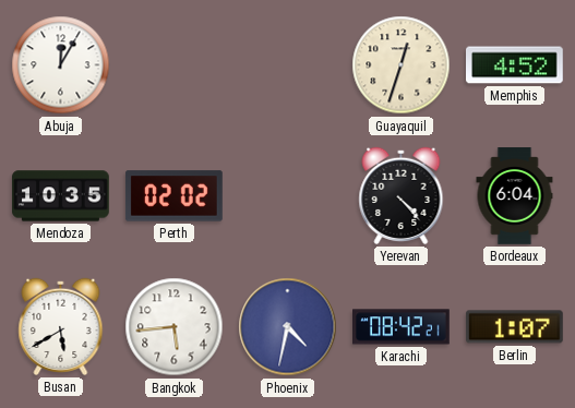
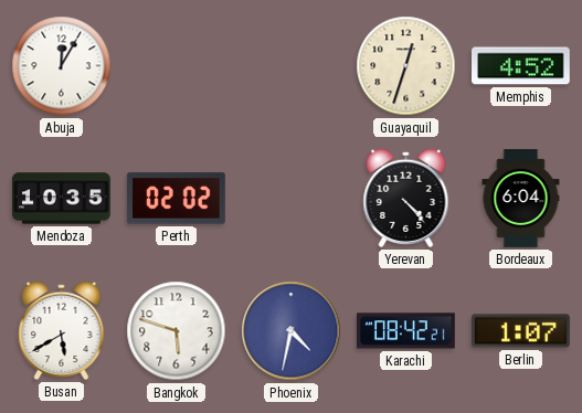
Bangkok: 5:44 -> 5:48
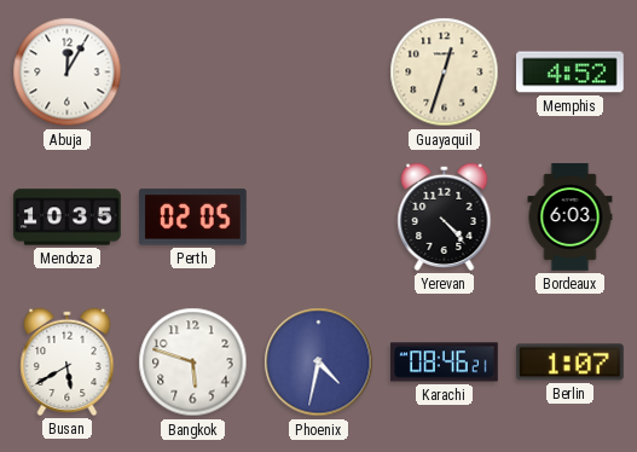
Perth: 02:02 -> 02:05
Bordeaux: 6:04 -> 6:03
Karachi: 08:42 -> 08:46
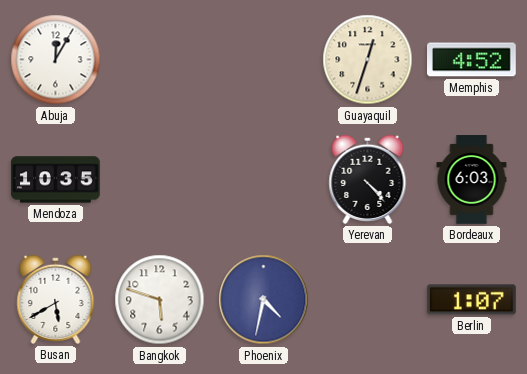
Perth: 02:05 -> none
Karachi: 08:46 -> none
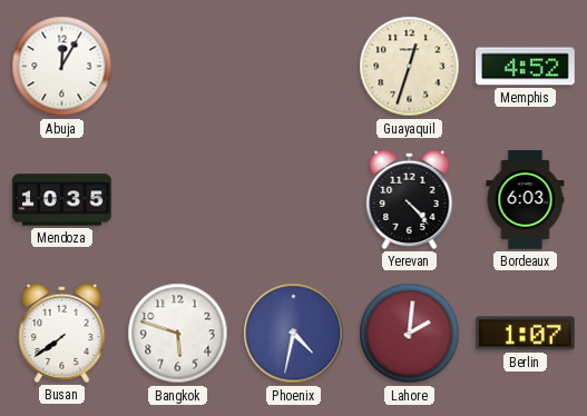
Busan: 5:40 -> 7:39
Lahore: none -> 2:01
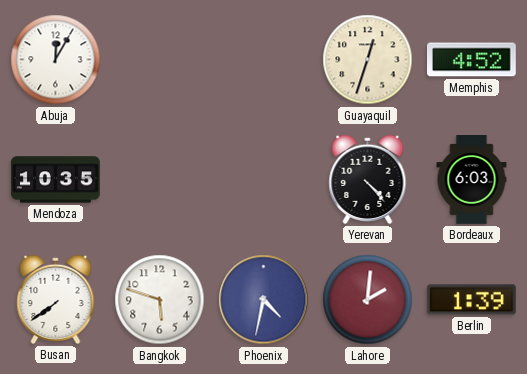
Berlin: 1:07 -> 1:39
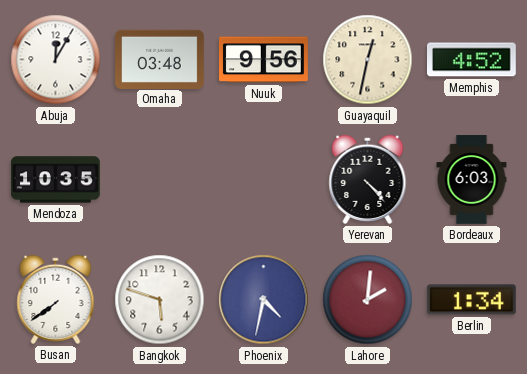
Omaha: none -> 03:48
Nuuk: none -> 9:56
Guayaquil: 12:33 -> 12:32
Berlin: 1:39 -> 1:34
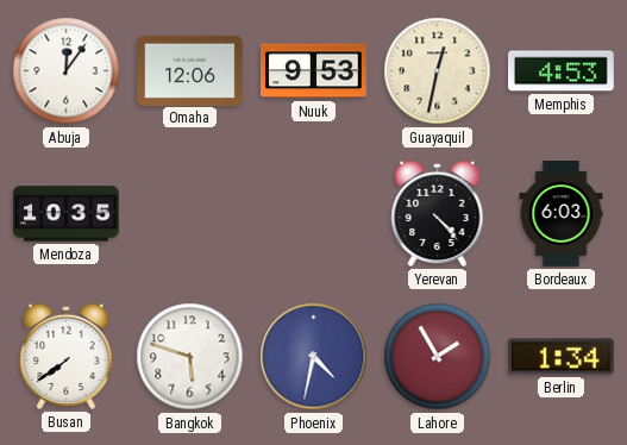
Abuja: 12:05 -> 12:06
Omaha: 03:48 -> 12:06
Nuuk: 9:56 -> 9:53
Memphis: 4:52 -> 4:53
Lahore: 2:01 -> 1:55
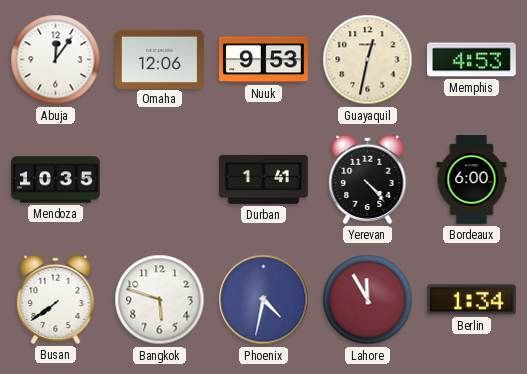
Durban: none -> 1:41
Bordeaux: 6:03 -> 6:00
Lahore: 1:55 -> 11:55
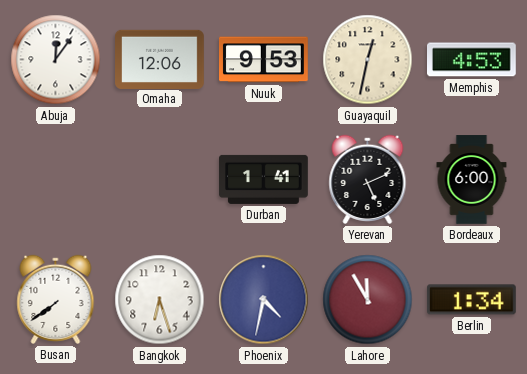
Mendoza: 10:35 -> none
Yerevan: 4:23 -> 5:11
Bangkok: 5:48 -> 6:27
